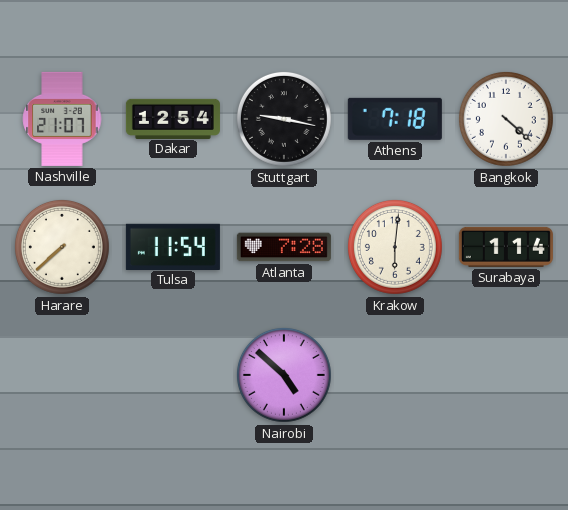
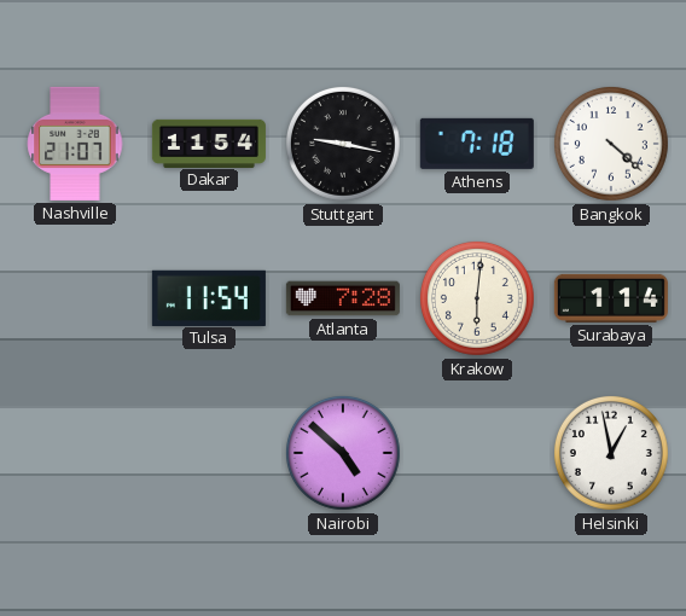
Dakar: 12:54 -> 11:54
Harare: 7:38 -> none
Helsinki: none -> 12:58
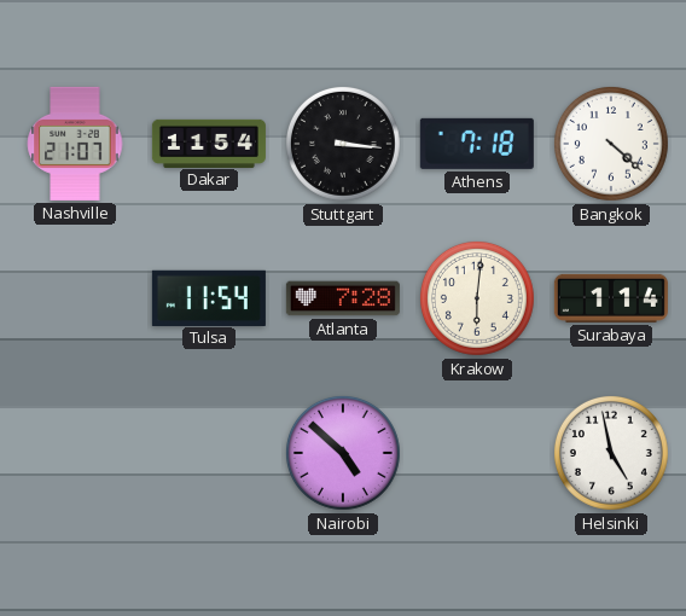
Stuttgart: 9:17 -> 3:16
Helsinki: 12:58 -> 4:58
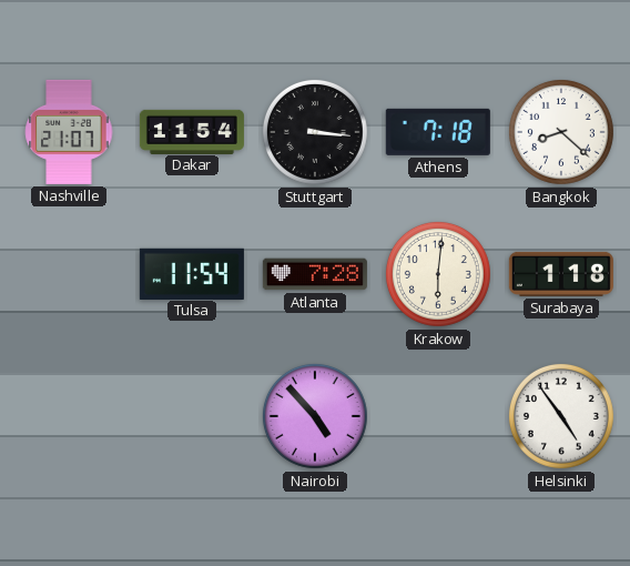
Bangkok: 4:22 -> 8:22
Surabaya: 1:14 -> 1:18
Nairobi: 4:52 -> 4:53
Helsinki: 4:58 -> 4:54
